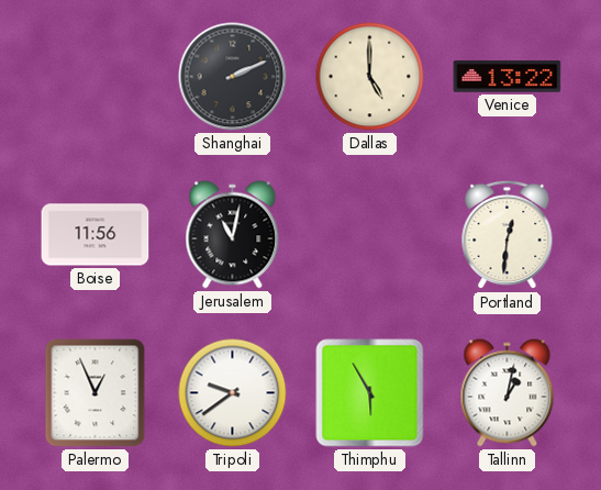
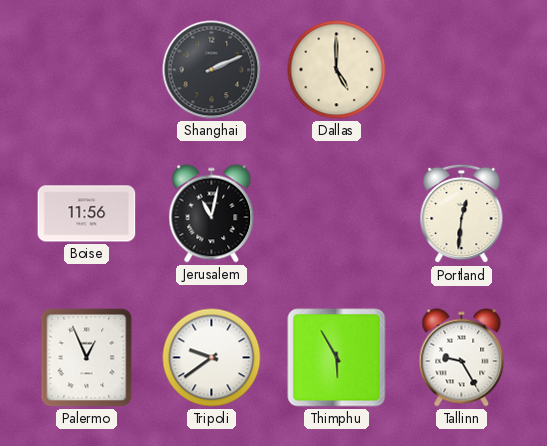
Venice: 13:22 -> none
Tallinn: 1:02 -> 9:25
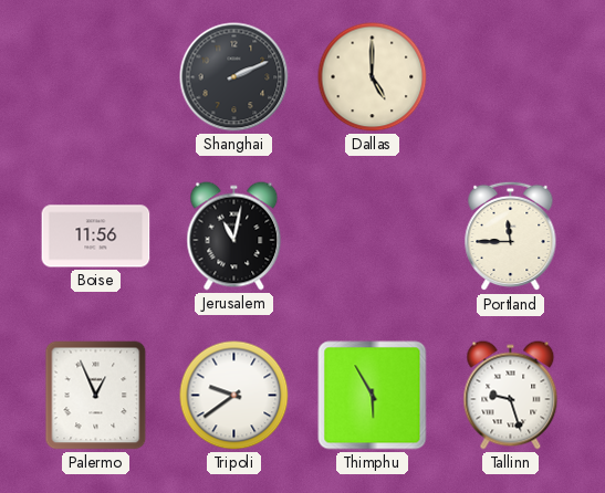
Portland: 12:31 -> 11:45
Tallinn: 9:25 -> 9:27
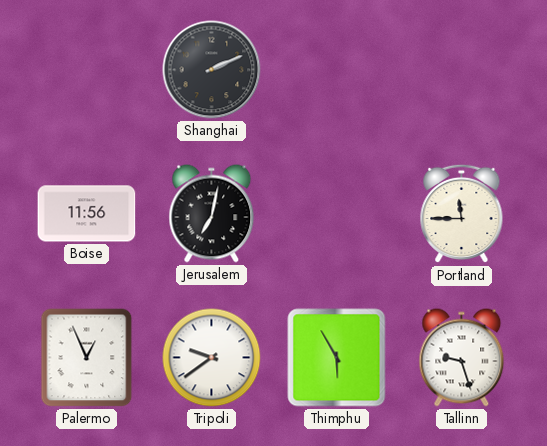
Dallas: 5:00 -> none
Jerusalem: 11:02 -> 7:02
